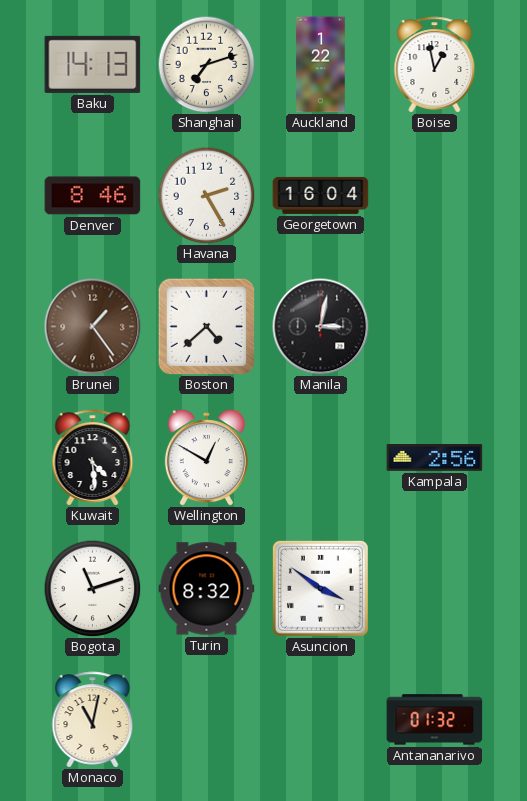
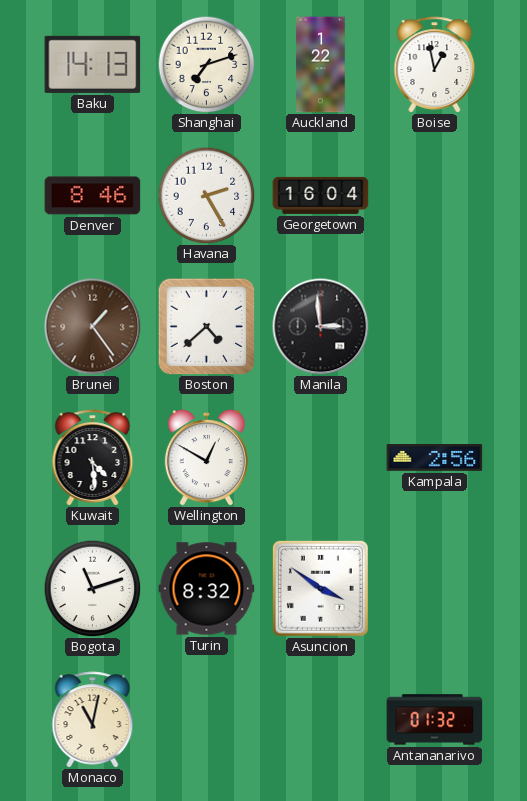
Manila: 3:02 -> 2:59
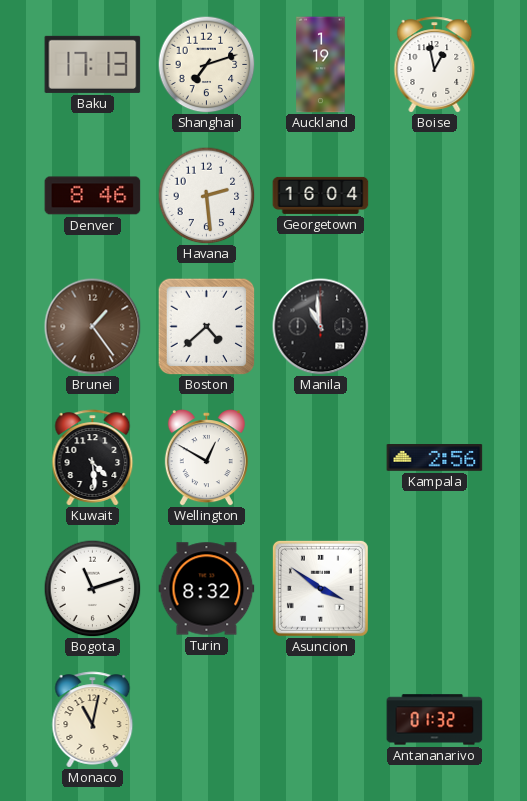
Baku: 14:13 -> 17:13
Auckland: 1:22 -> 1:19
Havana: 2:25 -> 2:29
Manila: 2:59 -> 10:59
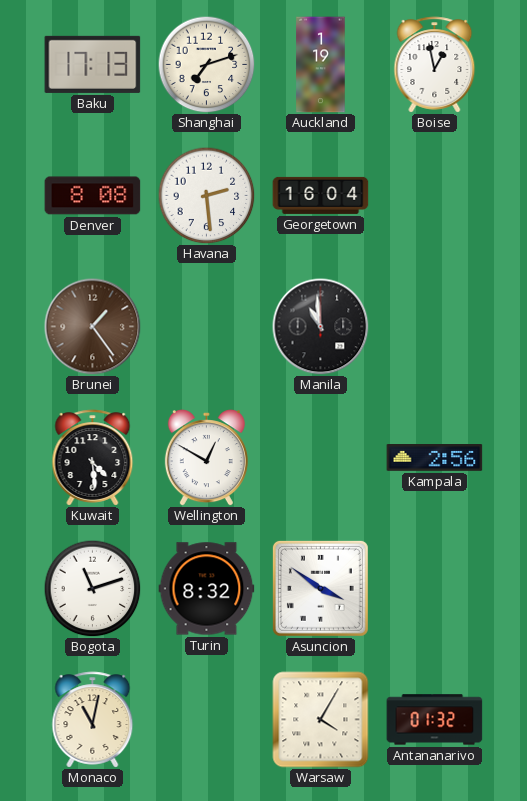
Denver: 8:46 -> 8:08
Boston: 4:38 -> none
Warsaw: none -> 4:05
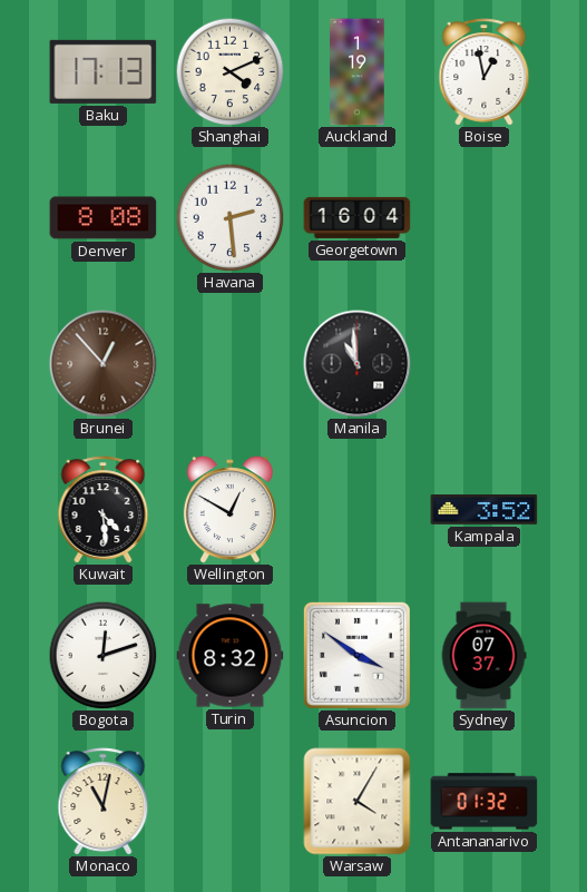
Shanghai: 7:12 -> 4:11
Brunei: 1:24 -> 12:53
Kampala: 2:56 -> 3:52
Bogota: 11:12 -> 12:12
Sydney: none -> 07:37
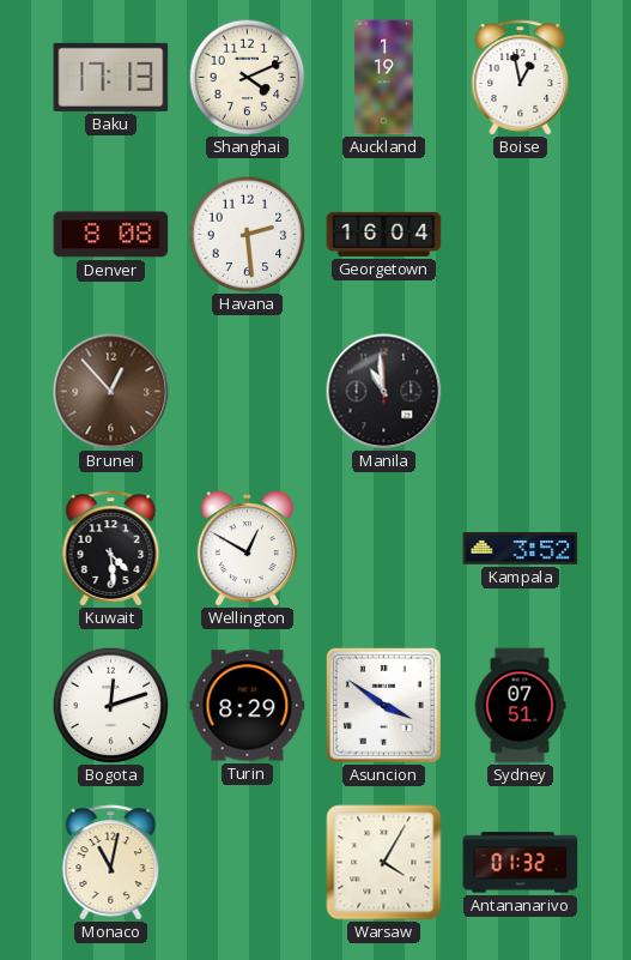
Turin: 8:32 -> 8:29
Sydney: 07:37 -> 07:51
